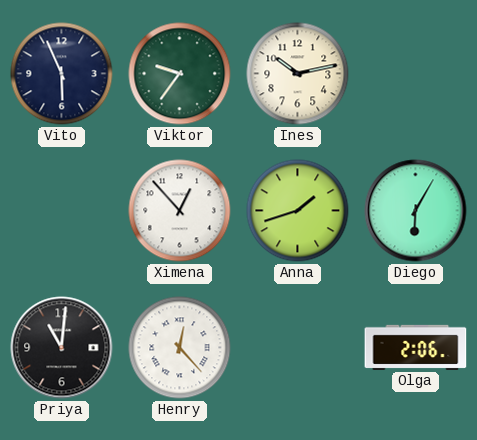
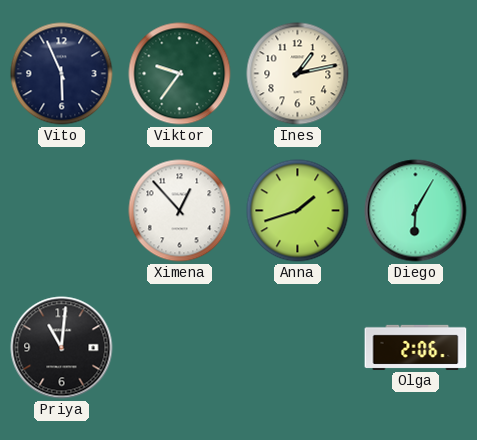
Ines: 10:13 -> 1:13
Henry: 12:23 -> none
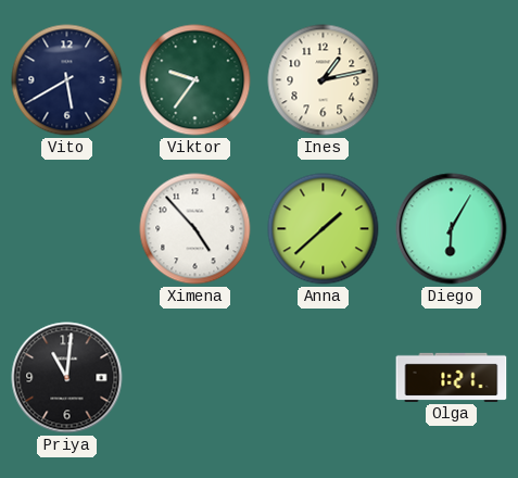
Vito: 5:56 -> 5:40
Ximena: 12:53 -> 4:53
Anna: 1:42 -> 1:38
Olga: 2:06 -> 1:21
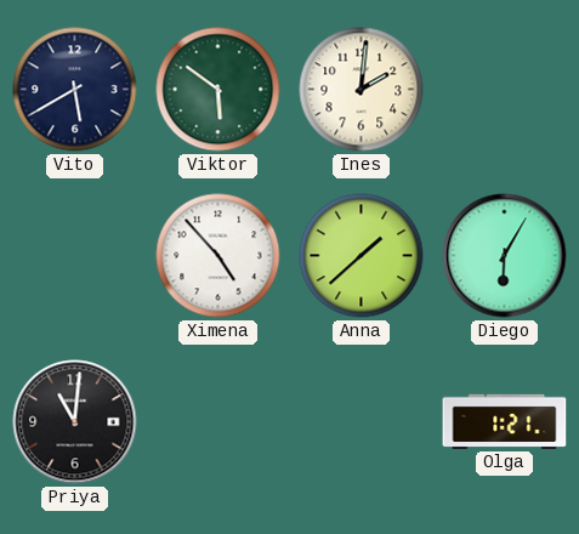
Viktor: 9:36 -> 5:51
Ines: 1:13 -> 2:01
